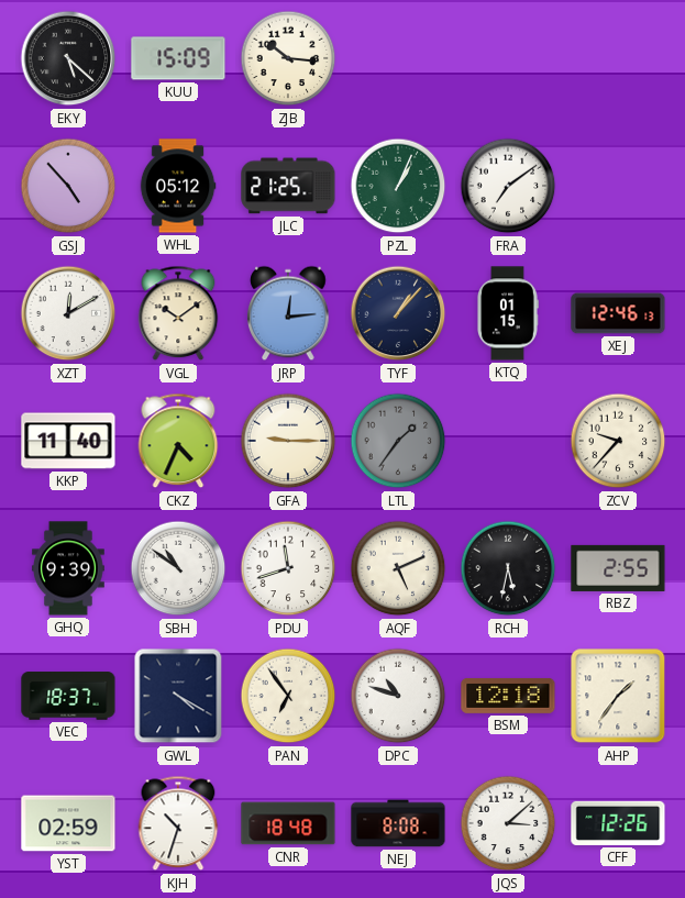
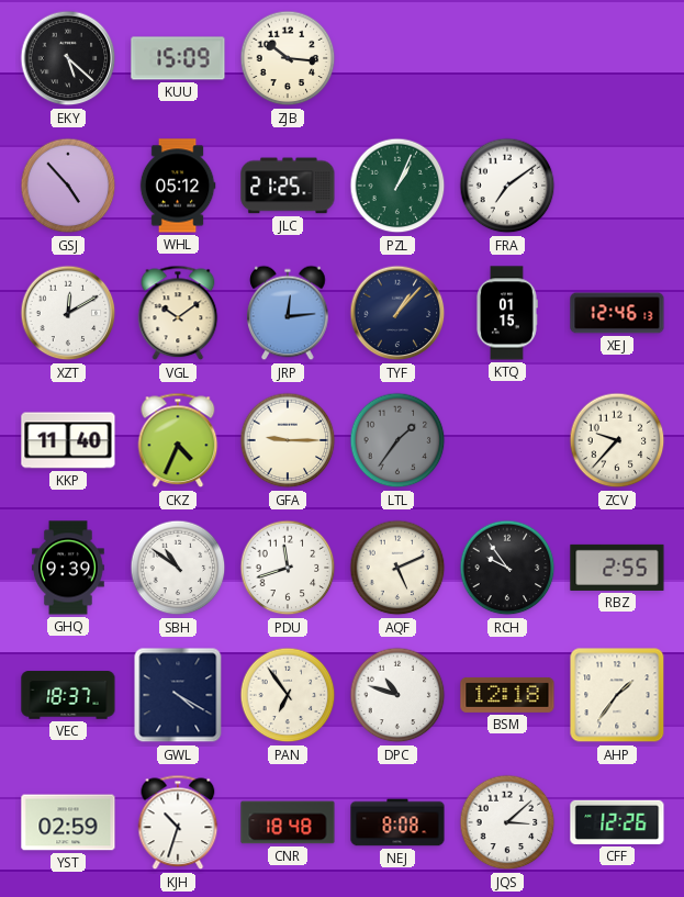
RCH: 5:32 -> 9:54
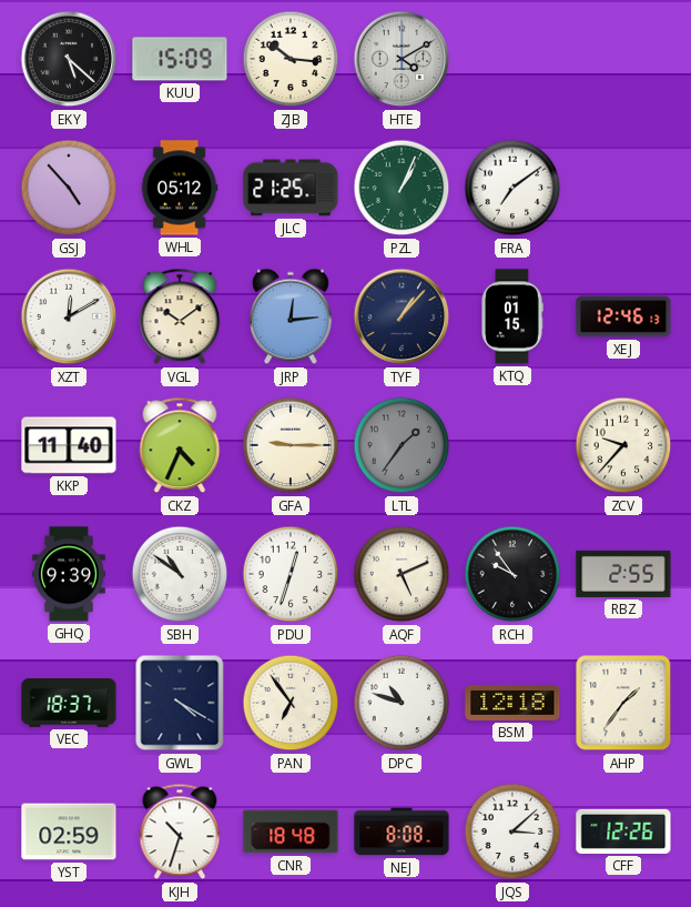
HTE: none -> 4:10
PDU: 11:42 -> 12:33
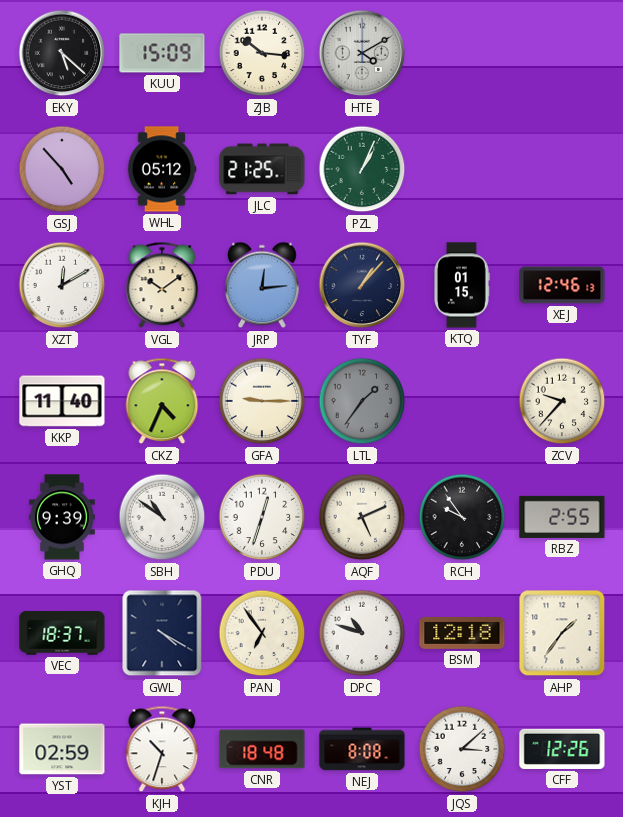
FRA: 7:09 -> none
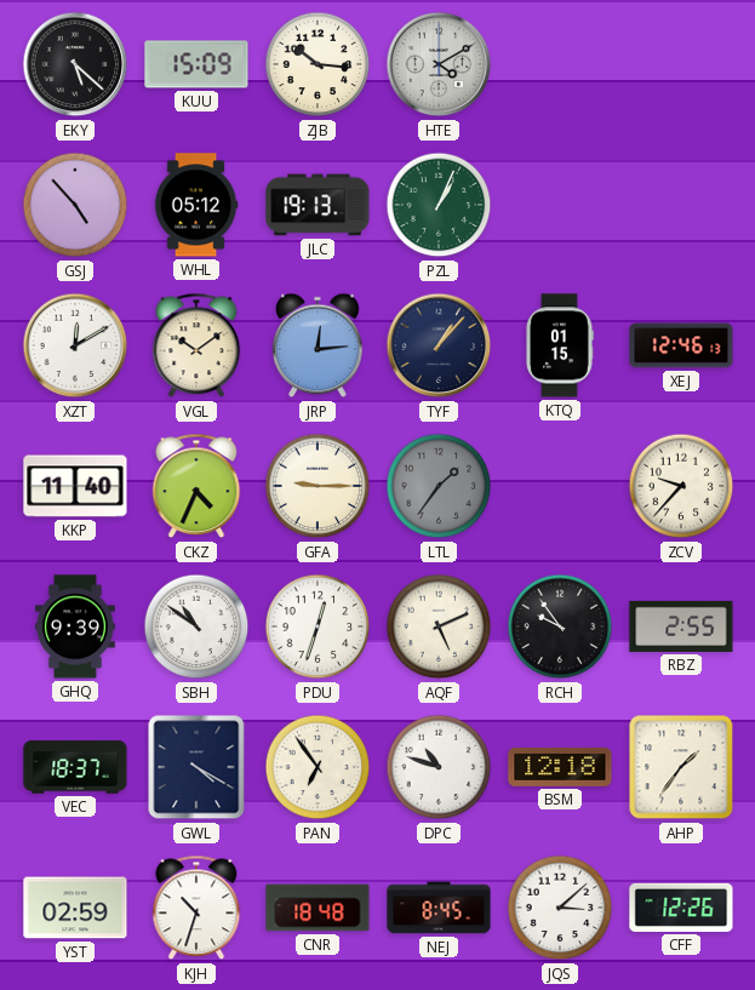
JLC: 21:25 -> 19:13
NEJ: 8:08 -> 8:45
